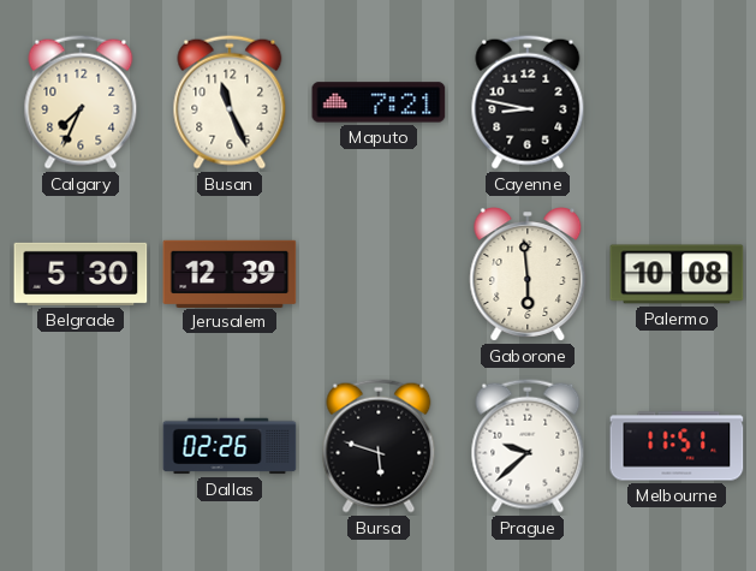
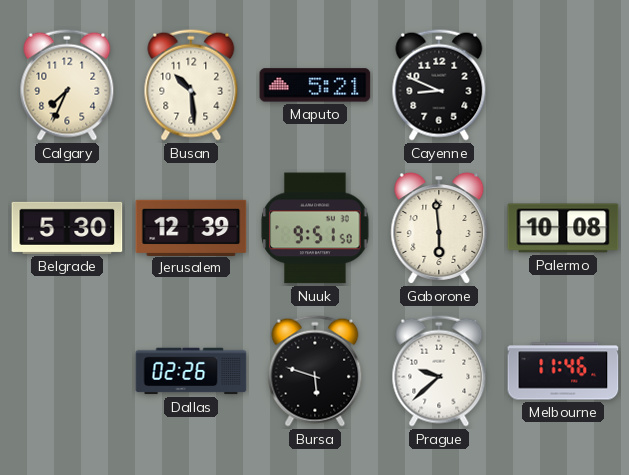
Busan: 11:26 -> 10:29
Maputo: 7:21 -> 5:21
Cayenne: 8:47 -> 8:49
Nuuk: none -> 9:51
Melbourne: 11:51 -> 11:46
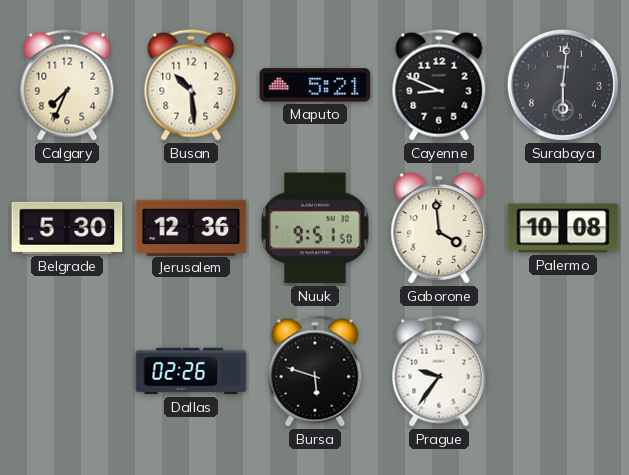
Surabaya: none -> 6:01
Jerusalem: 12:39 -> 12:36
Gaborone: 5:59 -> 3:59
Prague: 9:38 -> 9:36
Melbourne: 11:46 -> none
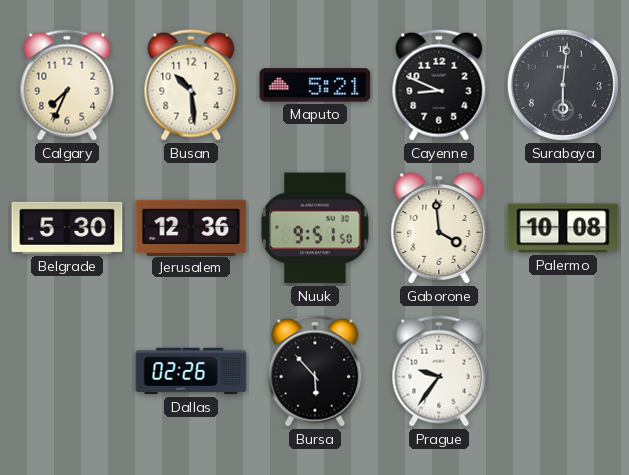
Bursa: 5:48 -> 5:53
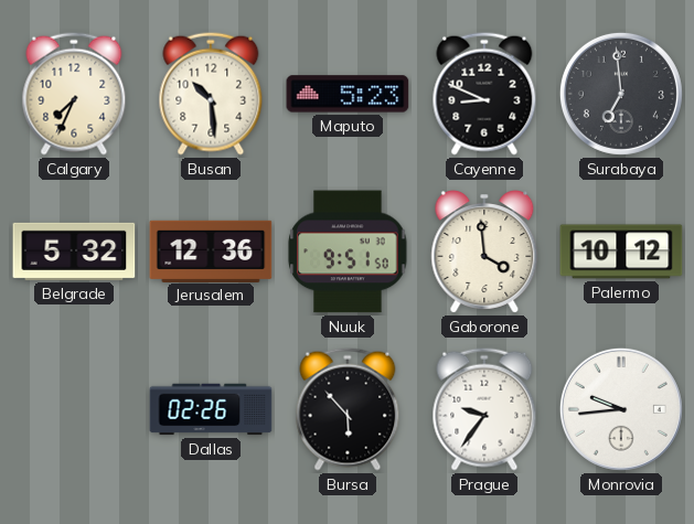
Maputo: 5:21 -> 5:23
Surabaya: 6:01 -> 6:59
Belgrade: 5:30 -> 5:32
Palermo: 10:08 -> 10:12
Monrovia: none -> 9:44
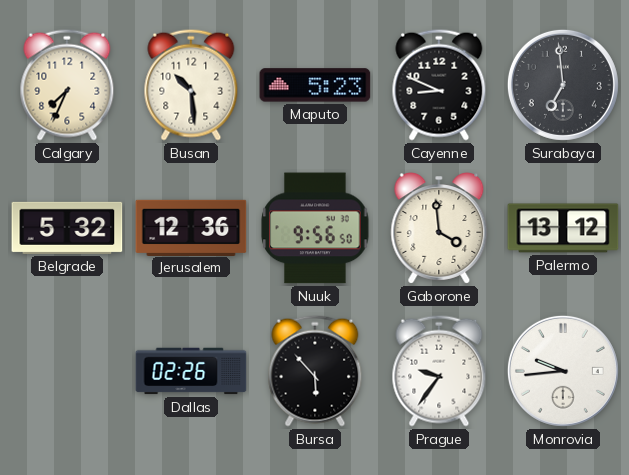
Nuuk: 9:51 -> 9:56
Palermo: 10:12 -> 13:12
